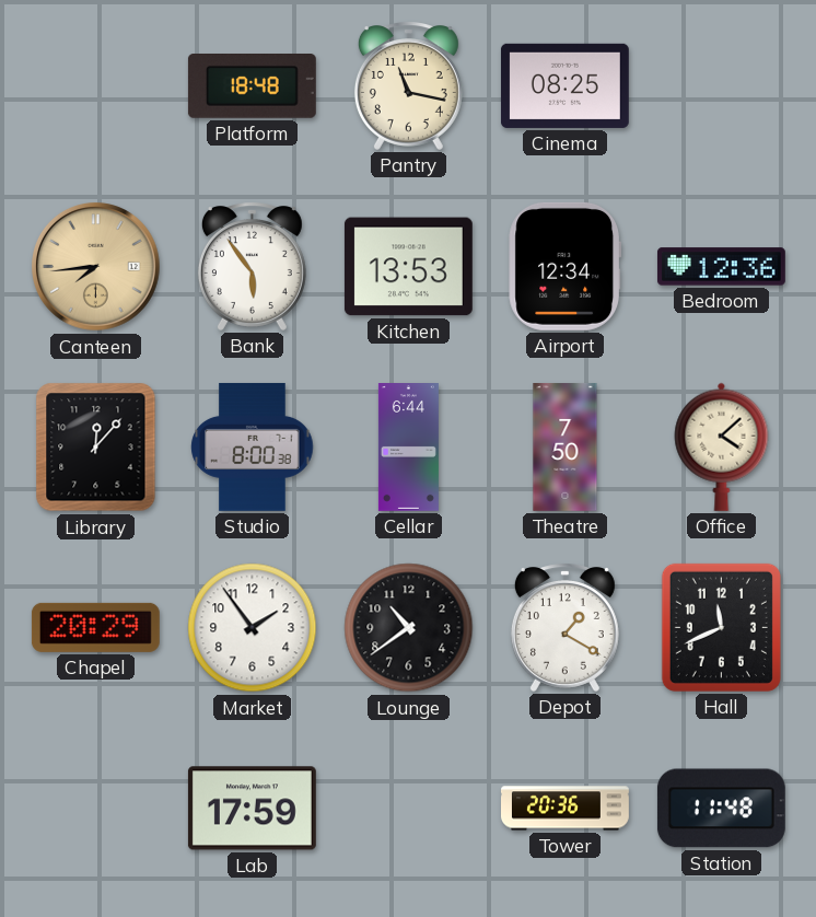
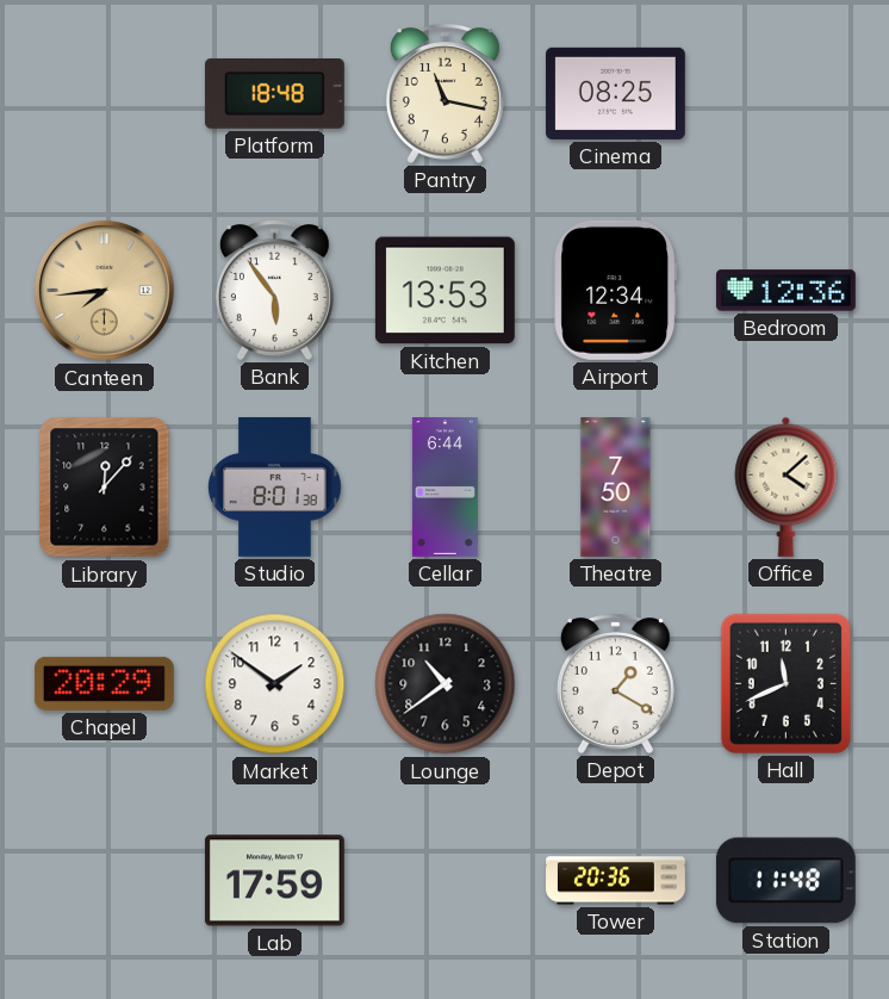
Studio: 8:00 -> 8:01
Market: 1:54 -> 1:51
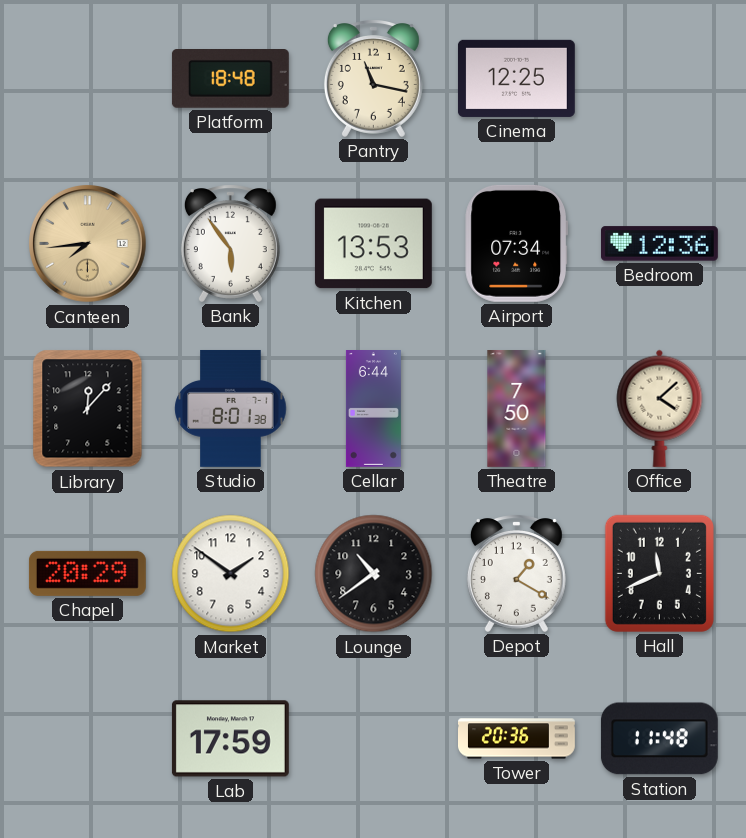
Cinema: 08:25 -> 12:25
Airport: 12:34 -> 07:34
